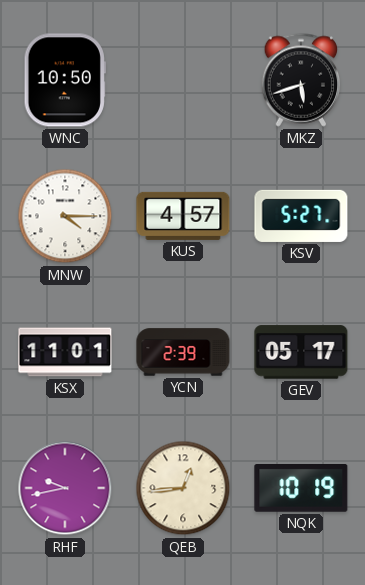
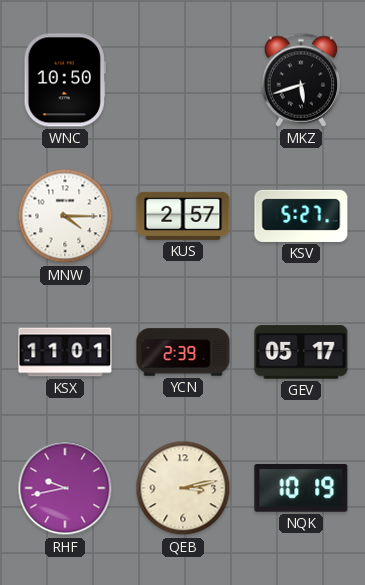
KUS: 4:57 -> 2:57
QEB: 12:44 -> 3:13
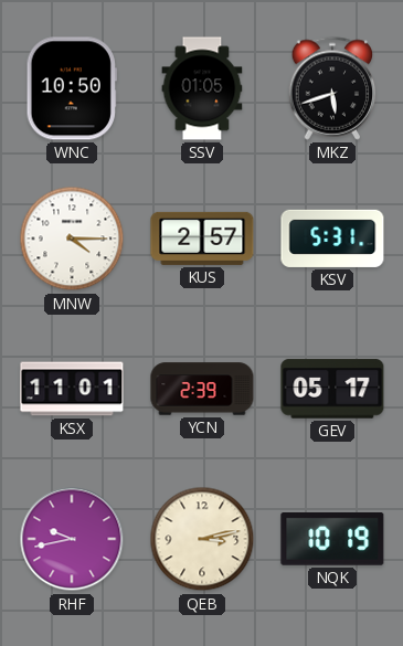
SSV: none -> 01:05
KSV: 5:27 -> 5:31
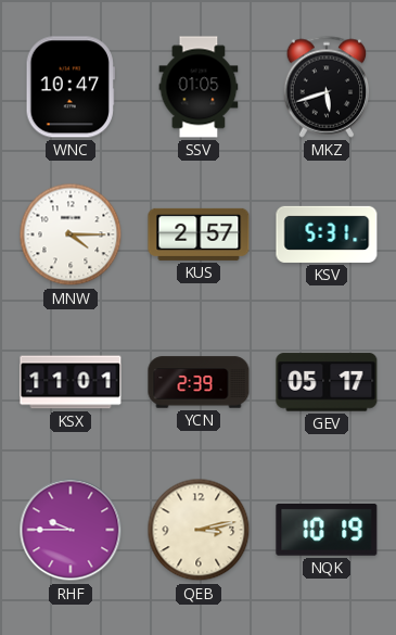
WNC: 10:50 -> 10:47
RHF: 9:43 -> 9:45
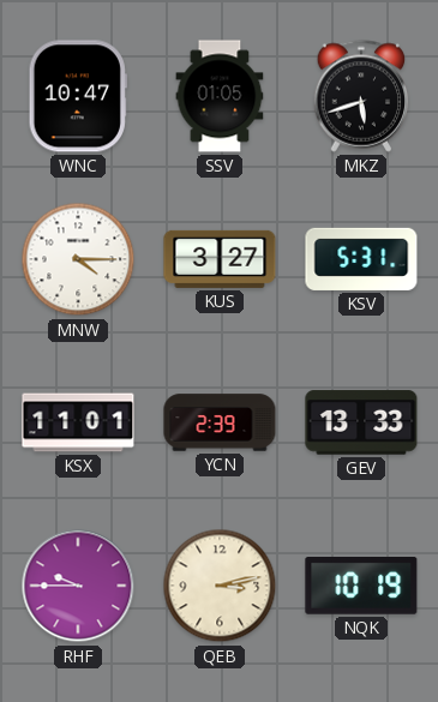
KUS: 2:57 -> 3:27
GEV: 05:17 -> 13:33
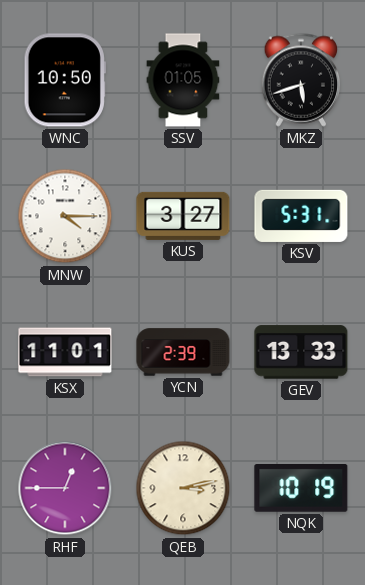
WNC: 10:47 -> 10:50
RHF: 9:45 -> 12:45
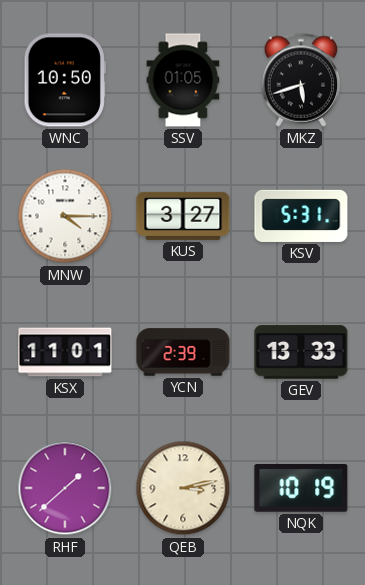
RHF: 12:45 -> 1:38
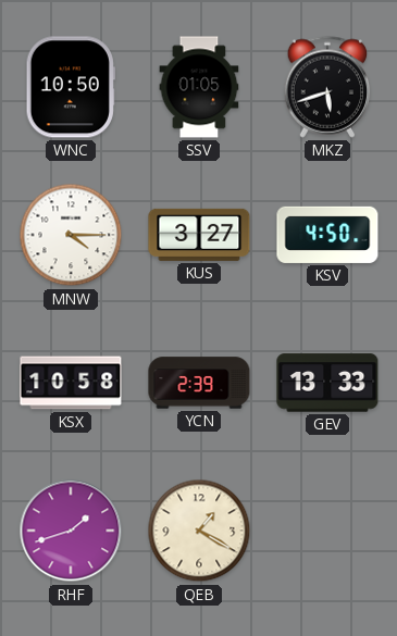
KSV: 5:31 -> 4:50
KSX: 11:01 -> 10:58
RHF: 1:38 -> 1:42
QEB: 3:13 -> 1:20
NQK: 10:19 -> none
